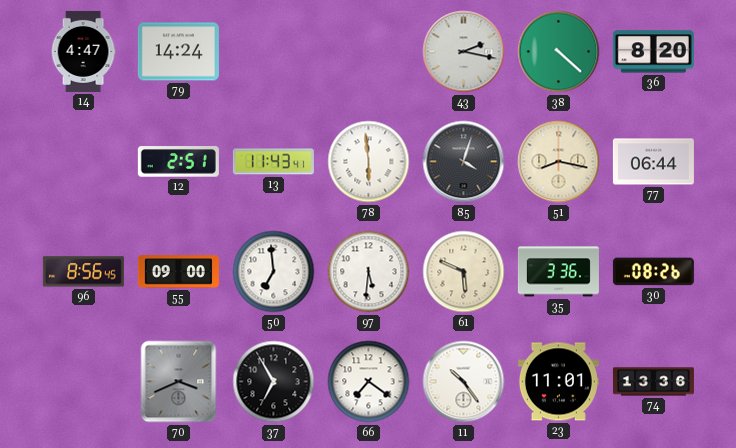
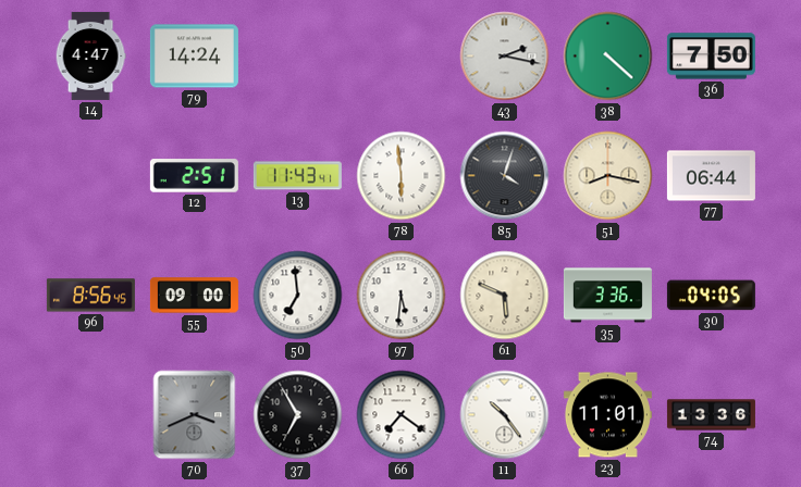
36: 8:20 -> 7:50
30: 08:26 -> 04:05
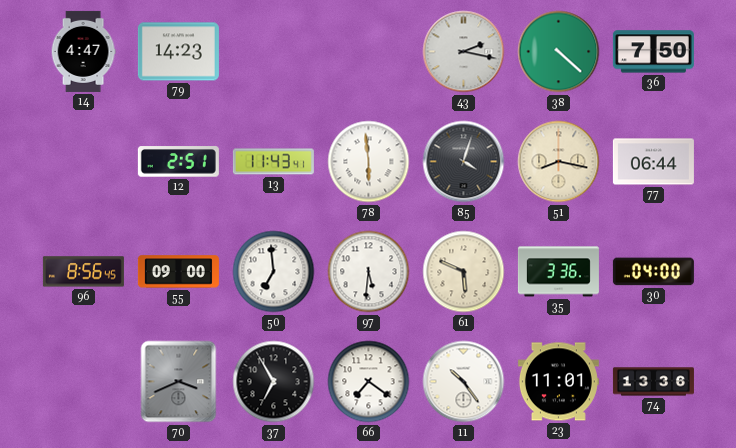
79: 14:24 -> 14:23
30: 04:05 -> 04:00
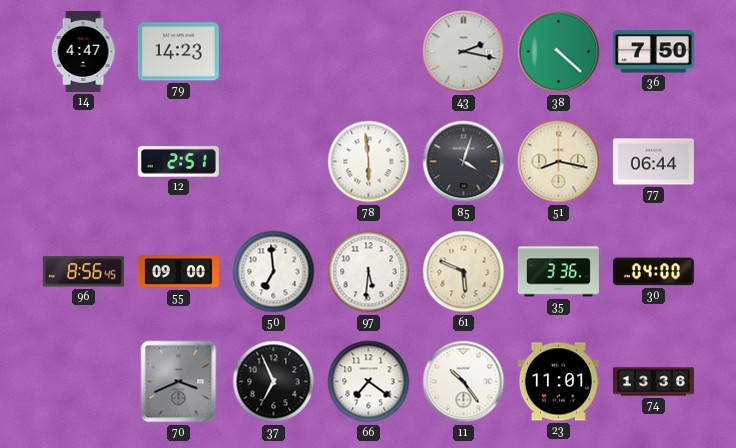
13: 11:43 -> none
37: 6:55 -> 6:56
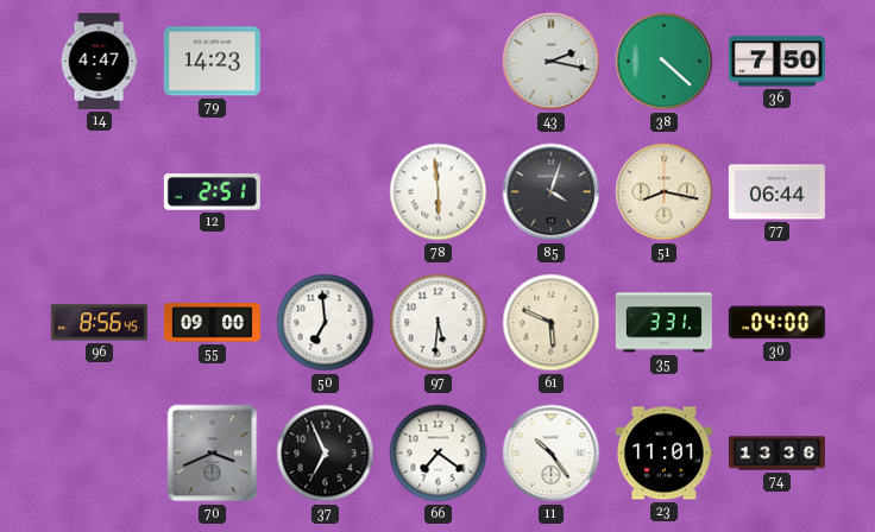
35: 3:36 -> 3:31
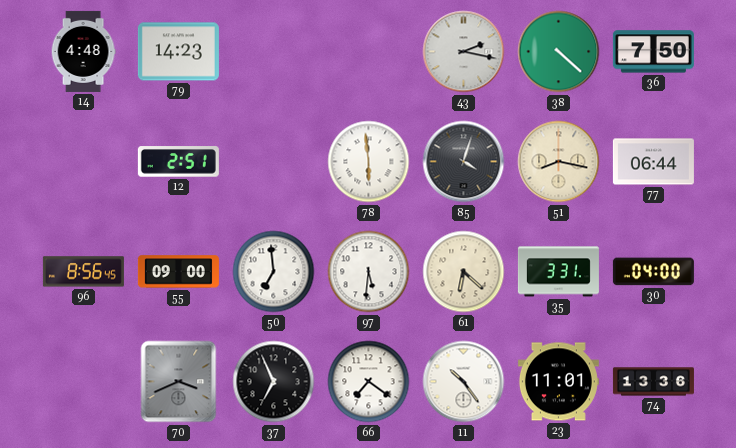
14: 4:47 -> 4:48
61: 5:49 -> 6:22
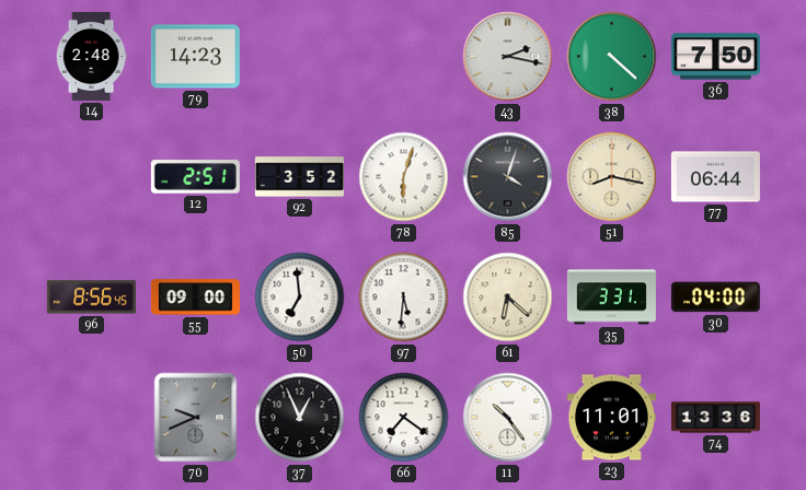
14: 4:48 -> 2:48
92: none -> 3:52
78: 5:59 -> 6:03
70: 3:41 -> 9:41
37: 6:56 -> 12:56
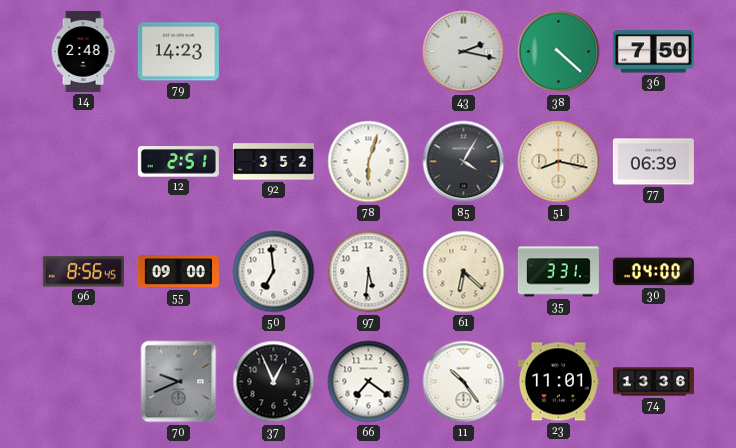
85: 4:03 -> 4:05
77: 06:44 -> 06:39
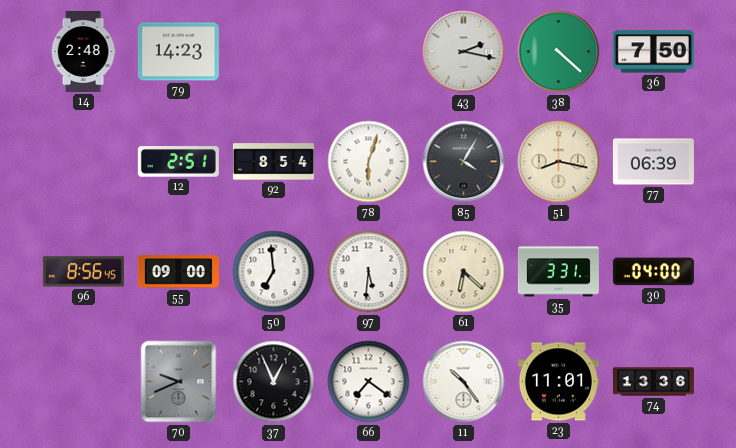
92: 3:52 -> 8:54
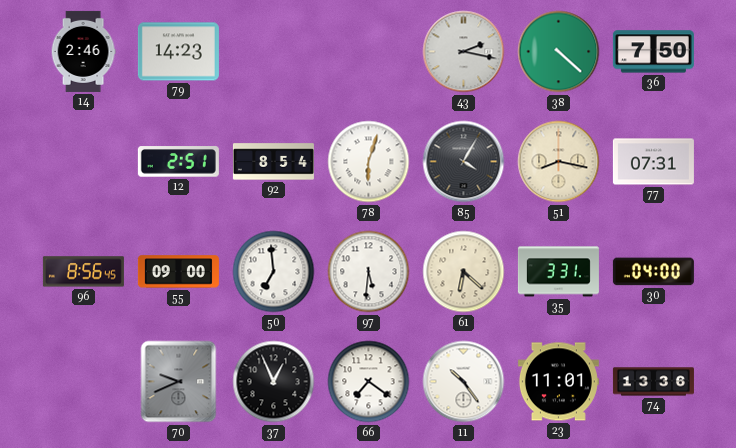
14: 2:48 -> 2:46
77: 06:39 -> 07:31
